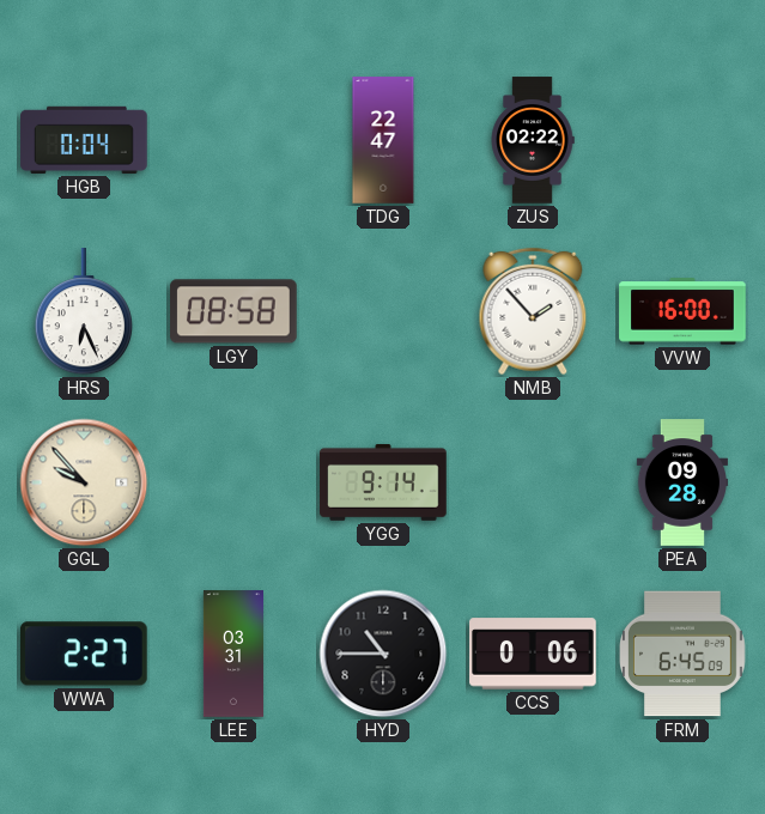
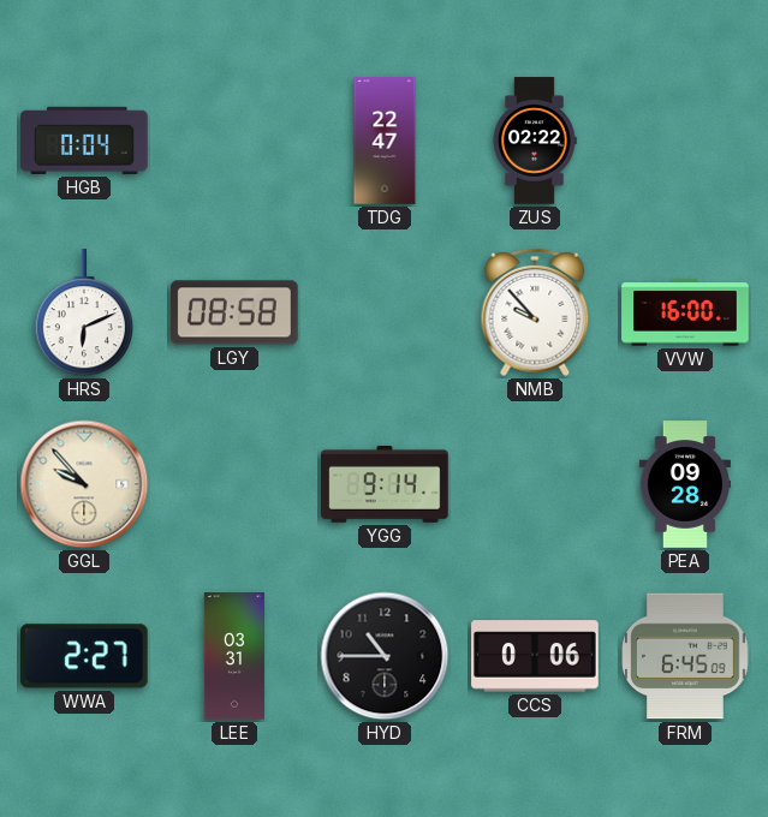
HRS: 6:26 -> 6:11
NMB: 1:53 -> 9:53
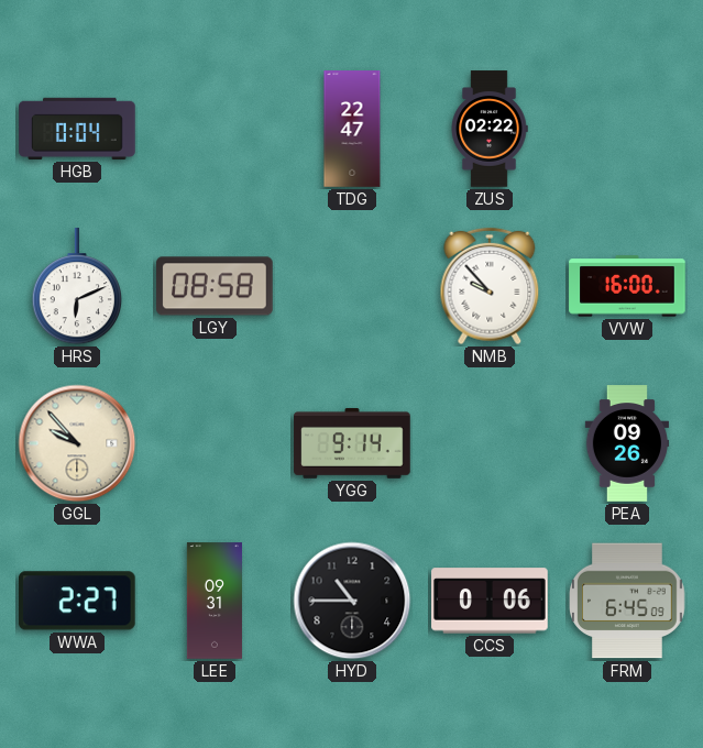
PEA: 09:28 -> 09:26
LEE: 03:31 -> 09:31
